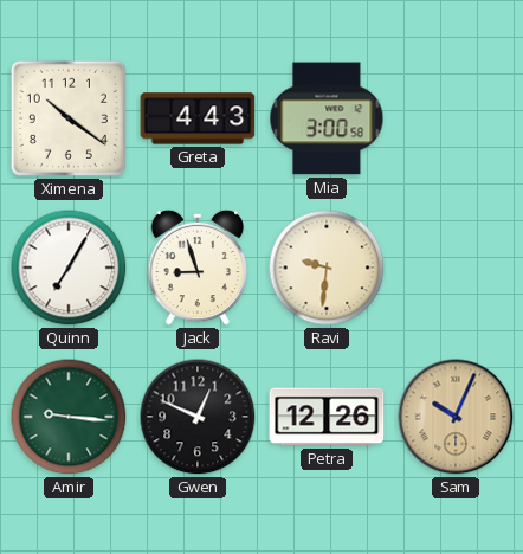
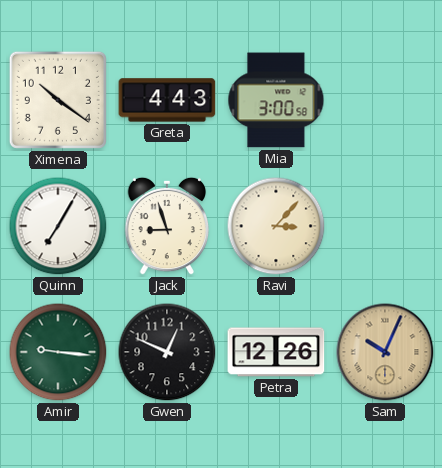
Ravi: 9:31 -> 3:07
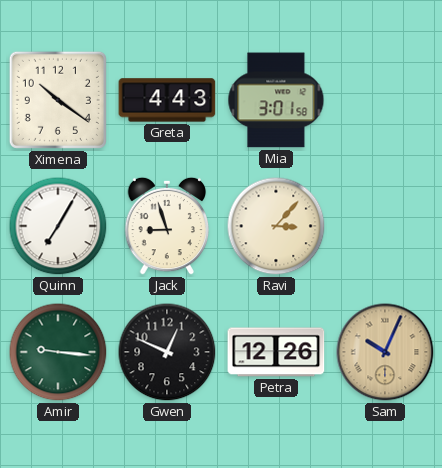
Mia: 3:00 -> 3:01
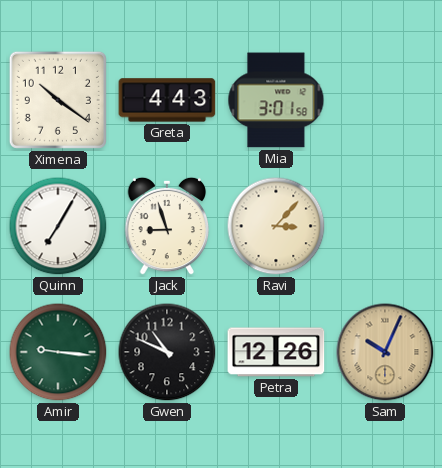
Gwen: 12:49 -> 10:49
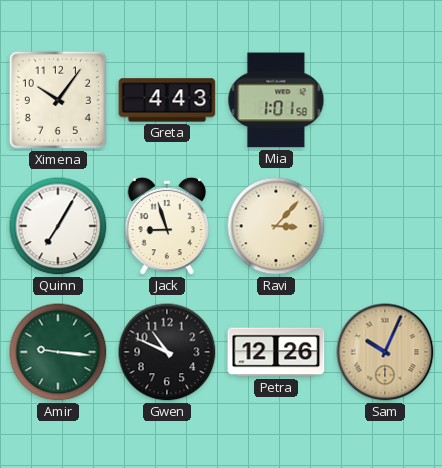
Ximena: 10:21 -> 10:06
Mia: 3:01 -> 1:01
